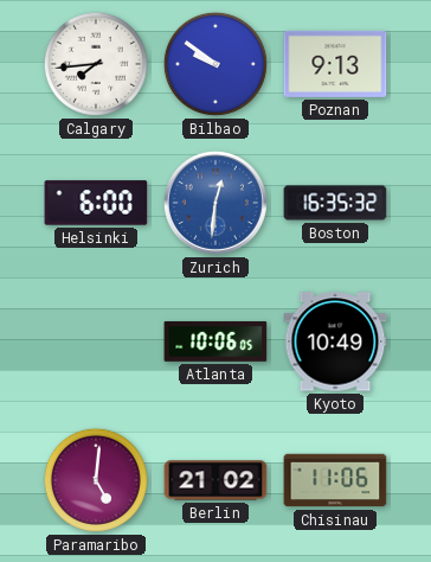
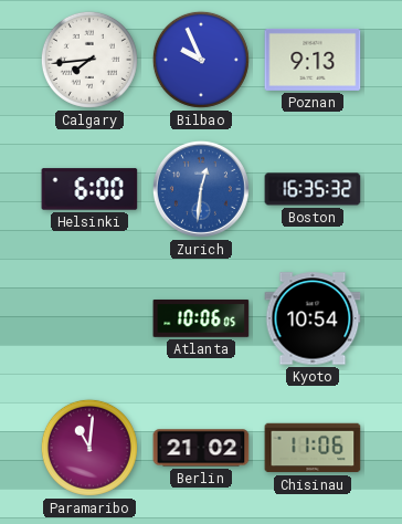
Bilbao: 9:51 -> 9:56
Kyoto: 10:49 -> 10:54
Paramaribo: 5:01 -> 11:01
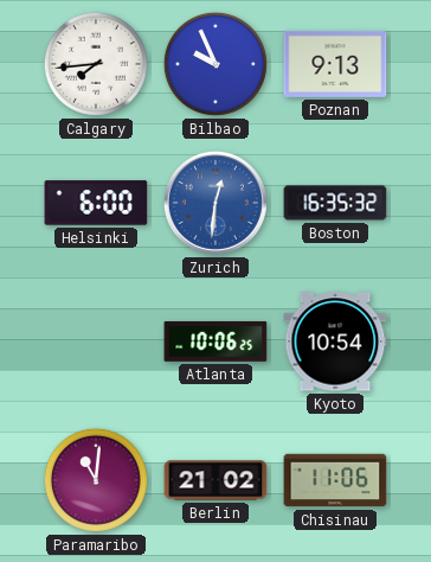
Atlanta: 10:06:05 -> 10:06:25
